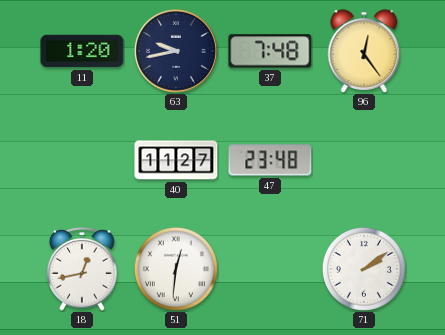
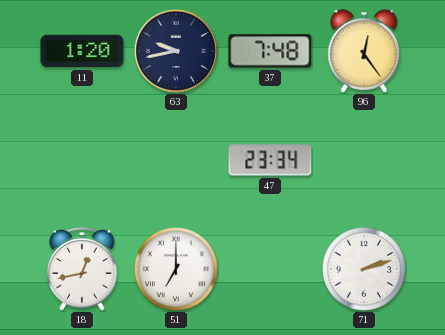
40: 11:27 -> none
47: 23:48 -> 23:34
51: 12:31 -> 7:00
71: 2:09 -> 2:12
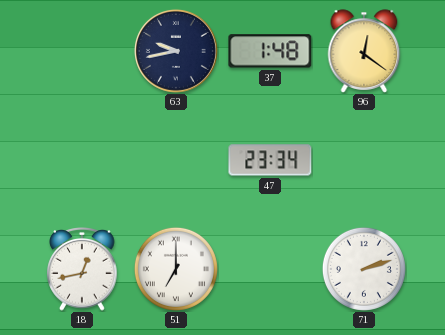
11: 1:20 -> none
37: 7:48 -> 1:48
96: 12:24 -> 12:21
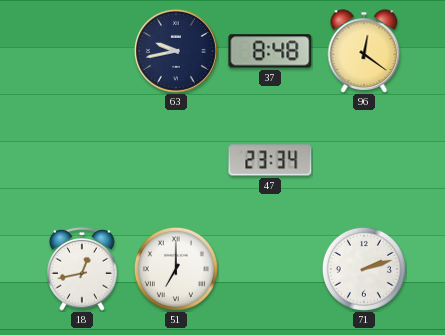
37: 1:48 -> 8:48
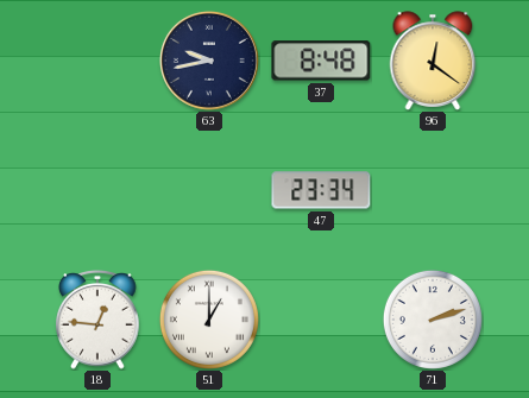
18: 12:43 -> 12:46
51: 7:00 -> 1:00
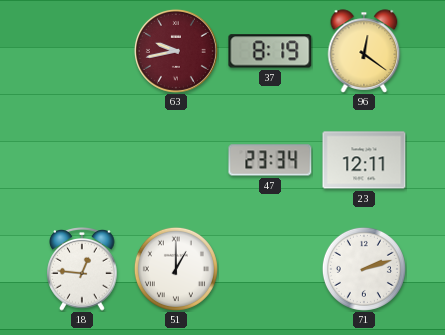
63 dial: navy -> burgundy
37: 8:48 -> 8:19
23: none -> 12:11
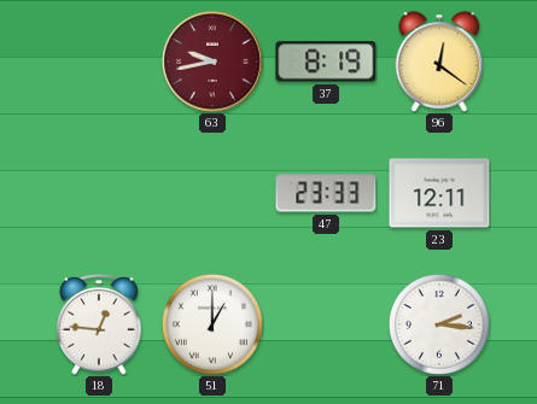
47: 23:34 -> 23:33
71: 2:12 -> 2:16
